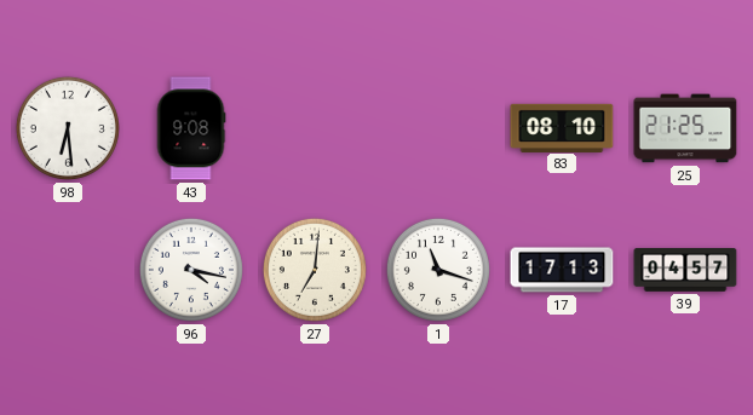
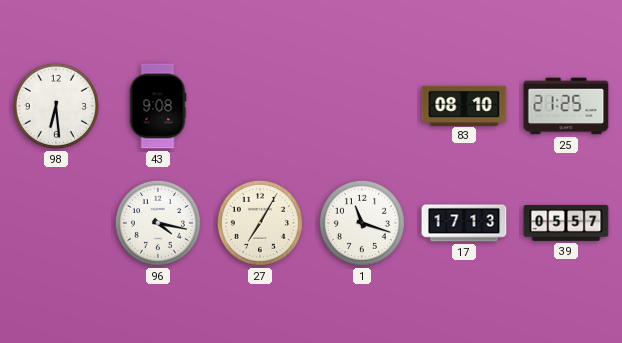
27: 7:01 -> 7:05
39: 04:57 -> 05:57
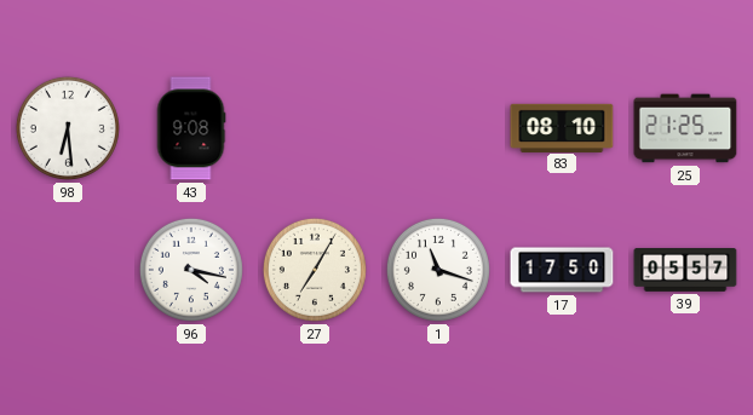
17: 17:13 -> 17:50
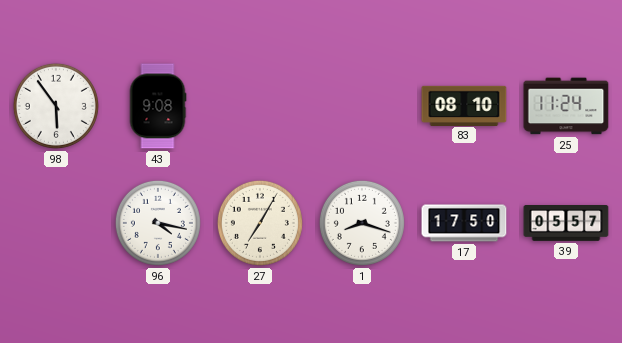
98: 6:29 -> 5:54
25: 21:25 -> 11:24
1: 11:18 -> 8:18
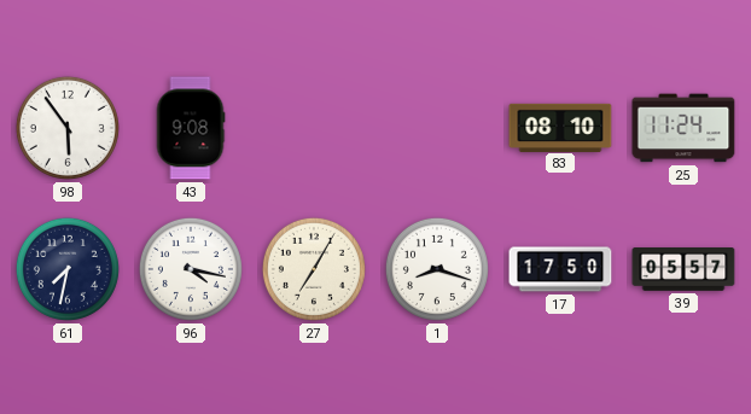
61: none -> 7:32
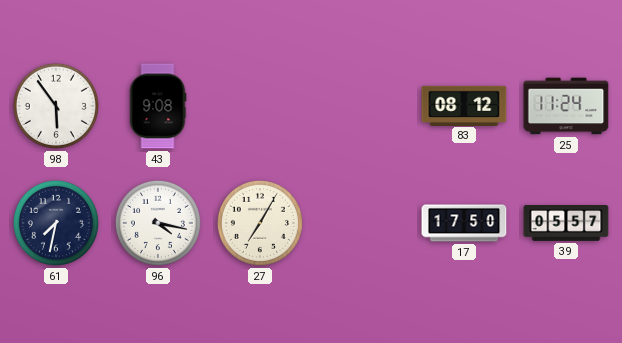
83: 08:10 -> 08:12
1: 8:18 -> none
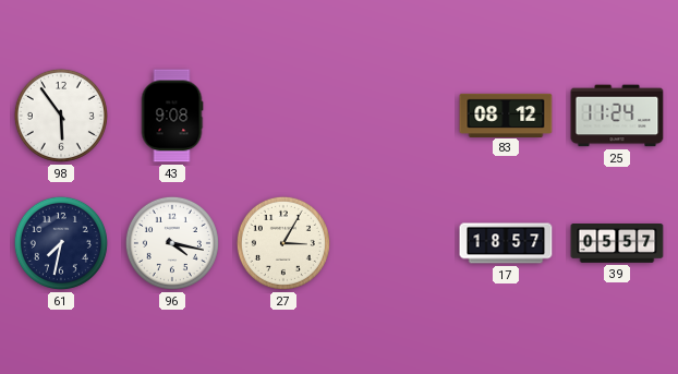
27: 7:05 -> 3:05
17: 17:50 -> 18:57
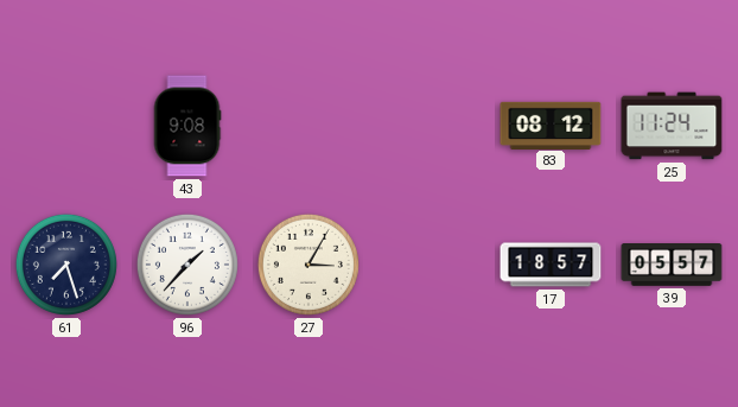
98: 5:54 -> none
61: 7:32 -> 7:27
96: 4:17 -> 1:37
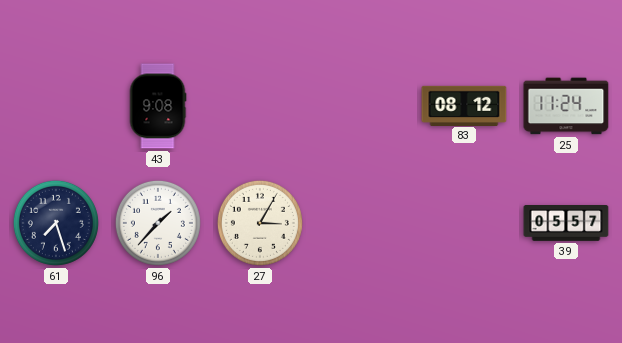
17: 18:57 -> none
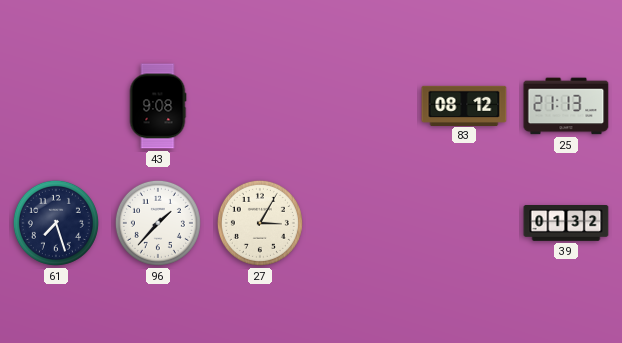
25: 11:24 -> 21:13
39: 05:57 -> 01:32
